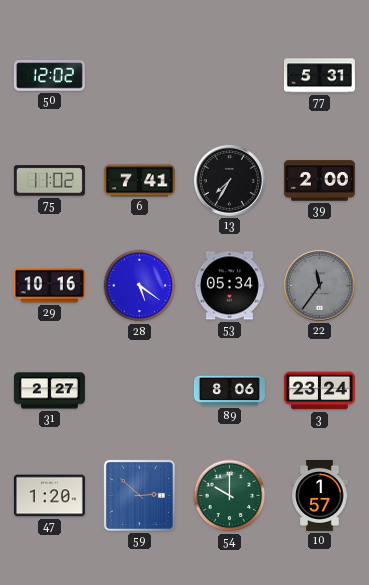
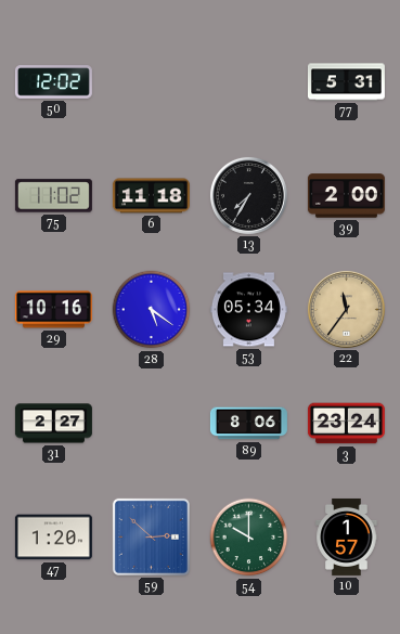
6: 7:41 -> 11:18
22 dial: grey -> champagne
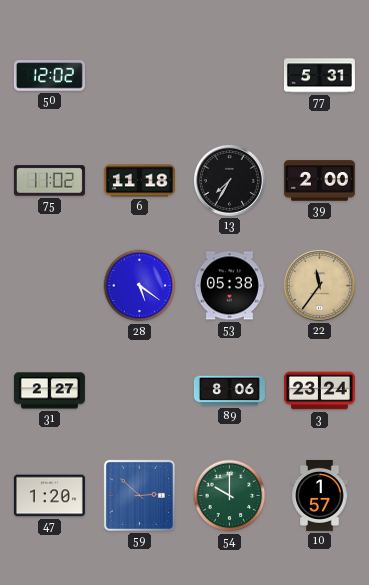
29: 10:16 -> none
53: 05:34 -> 05:38
